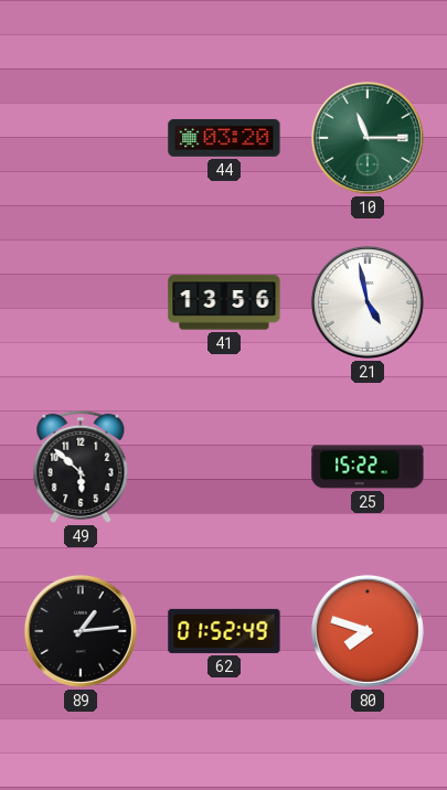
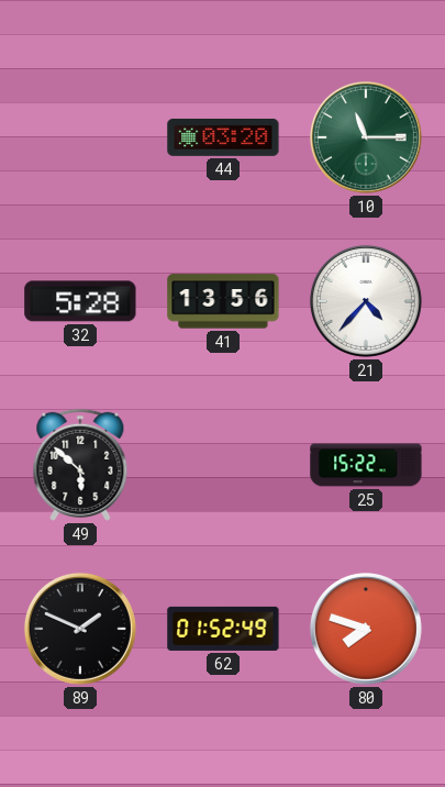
32: none -> 5:28
21: 4:58 -> 4:37
89: 1:14 -> 1:49
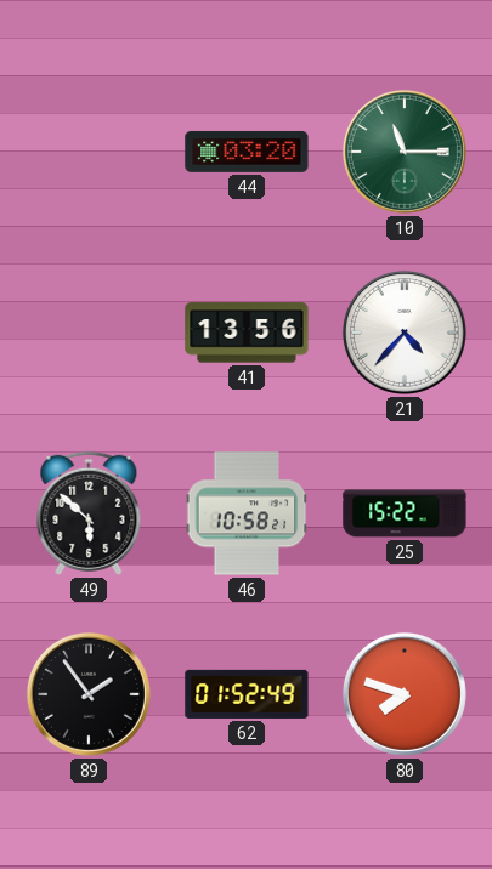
32: 5:28 -> none
46: none -> 10:58
89: 1:49 -> 1:54
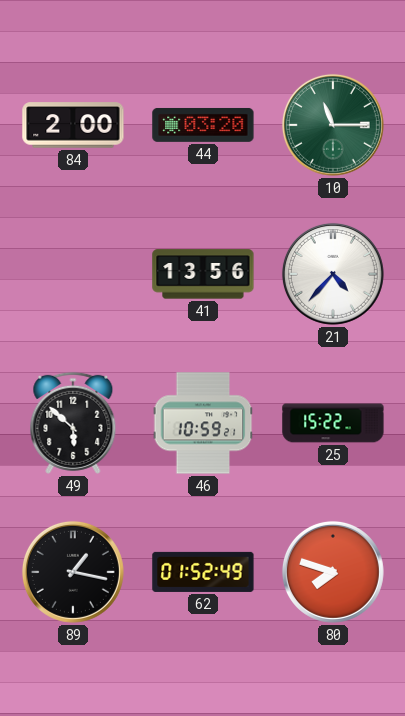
84: none -> 2:00
46: 10:58 -> 10:59
89: 1:54 -> 1:17
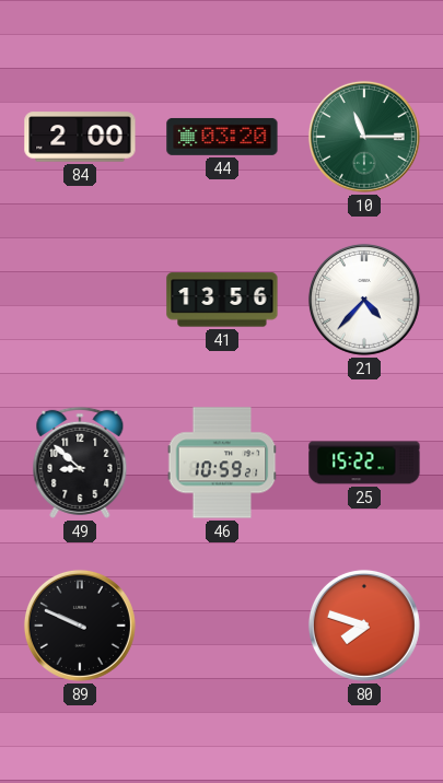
49: 5:52 -> 8:52
89: 1:17 -> 9:49
62: 01:52 -> none
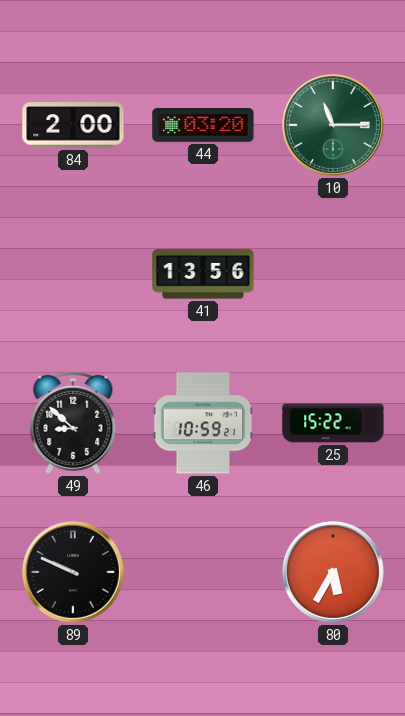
21: 4:37 -> none
80: 7:48 -> 5:35
